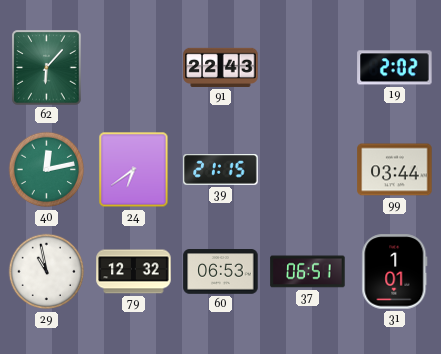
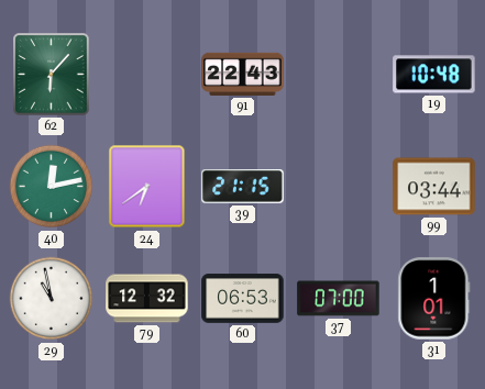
19: 2:02 -> 10:48
37: 06:51 -> 07:00
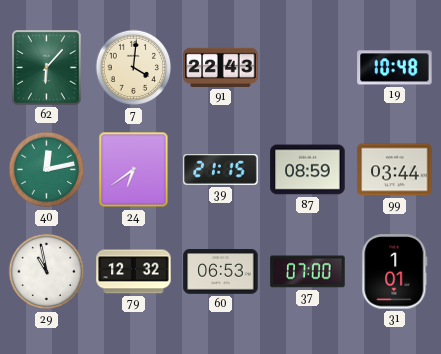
7: none -> 4:01
87: none -> 08:59
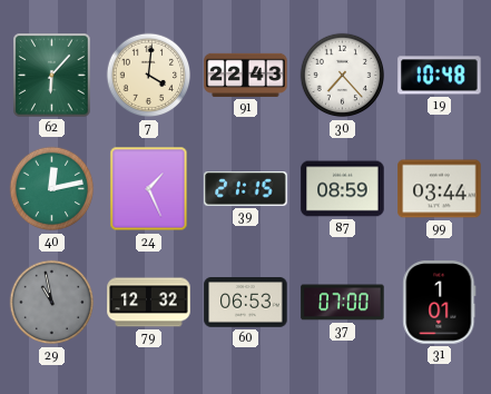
30: none -> 7:23
24: 6:39 -> 1:26
29 dial: white -> grey
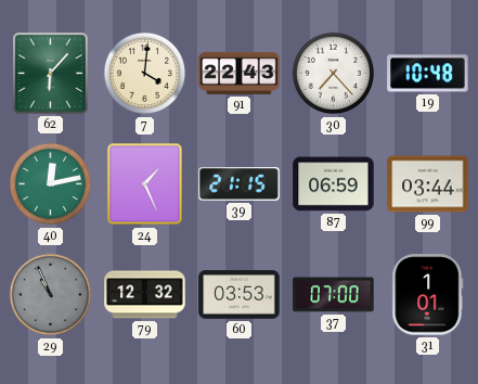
87: 08:59 -> 06:59
29: 10:58 -> 10:56
60: 06:53 -> 03:53
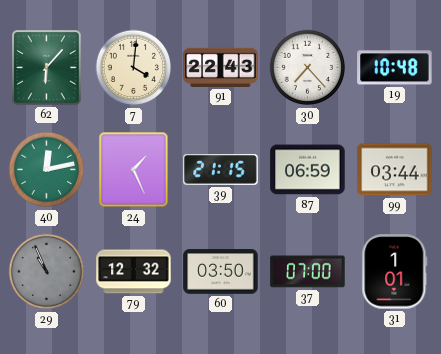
60: 03:53 -> 03:50
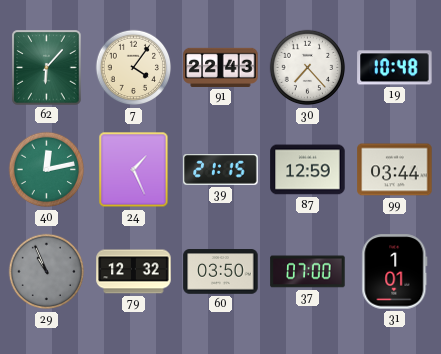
7: 4:01 -> 4:06
87: 06:59 -> 12:59
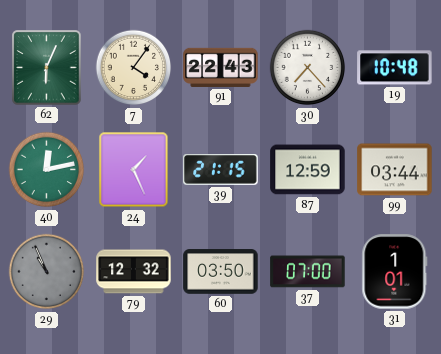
62: 6:07 -> 6:04
